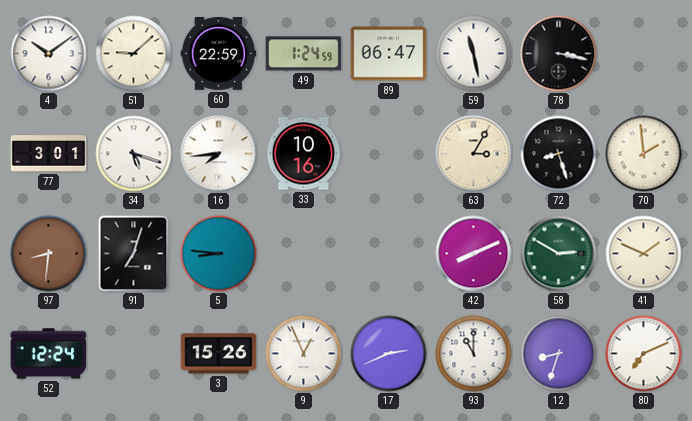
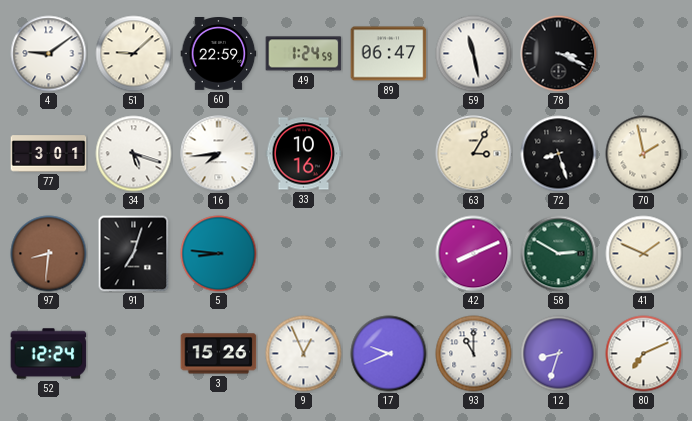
4: 10:09 -> 9:09
78: 3:17 -> 3:19
70: 1:59 -> 1:58
17: 2:41 -> 9:41
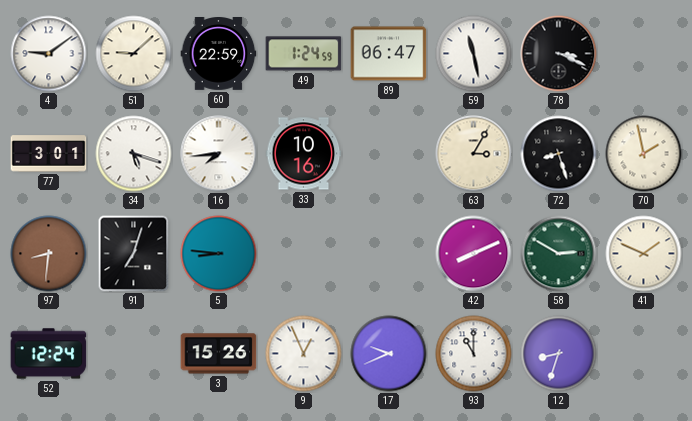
80: 7:11 -> none
